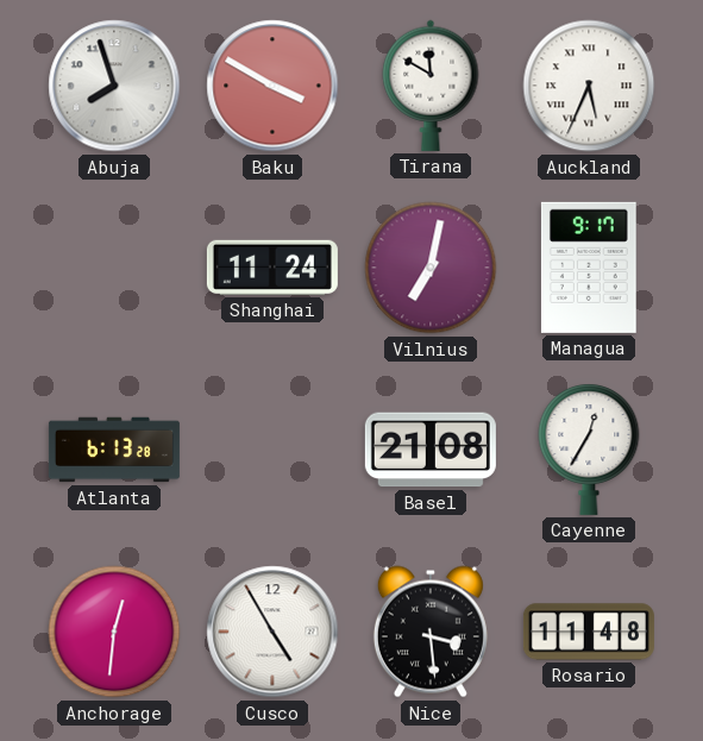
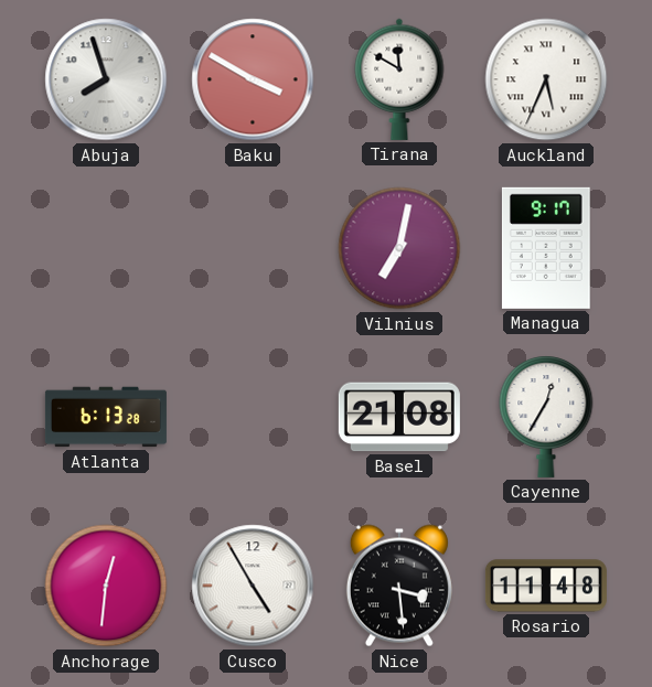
Shanghai: 11:24 -> none
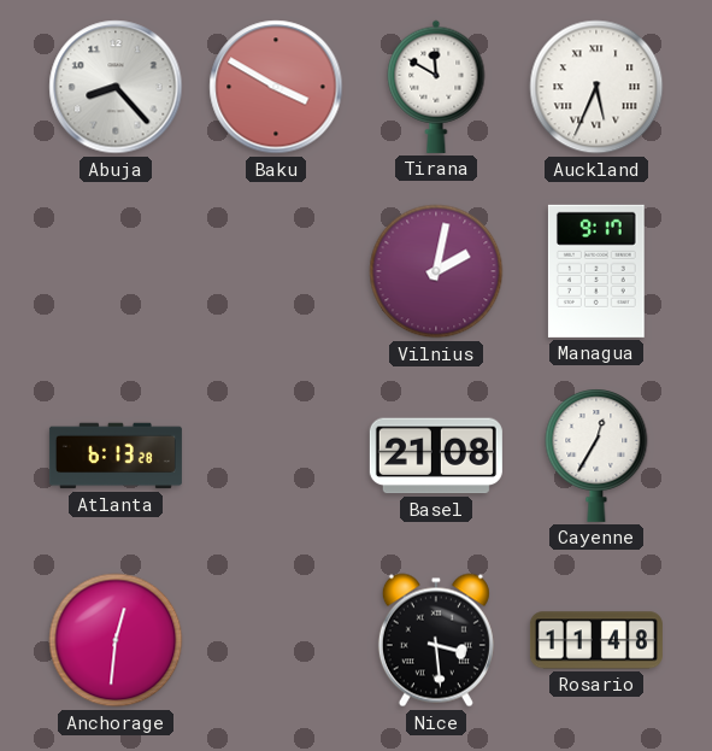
Abuja: 7:57 -> 8:23
Vilnius: 7:02 -> 2:02
Cusco: 4:55 -> none
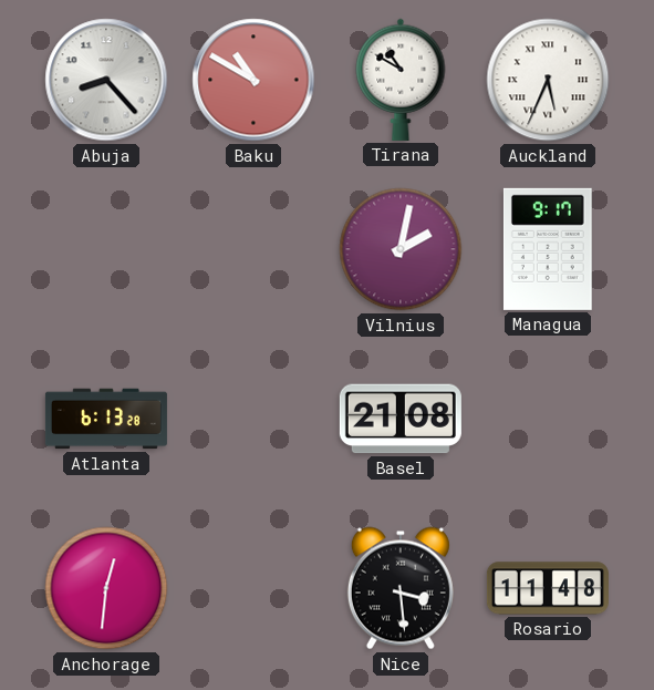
Baku: 3:50 -> 10:50
Tirana: 11:50 -> 10:50
Cayenne: 12:35 -> none
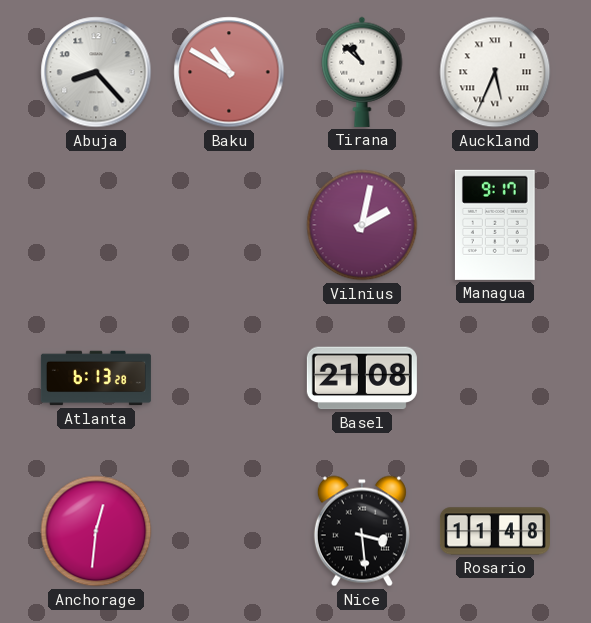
Tirana: 10:50 -> 10:52
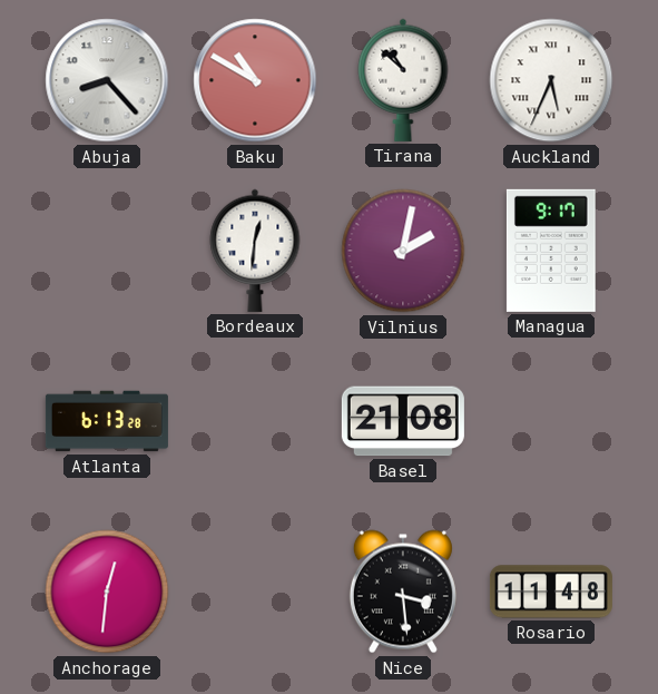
Bordeaux: none -> 12:31
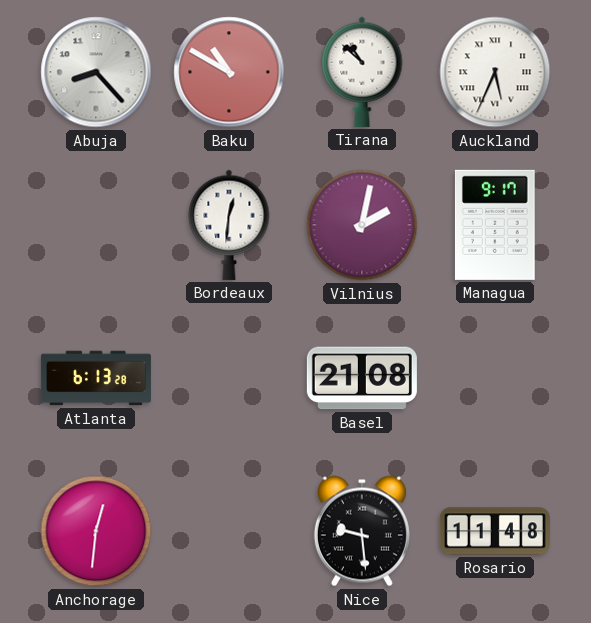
Nice: 3:29 -> 9:29
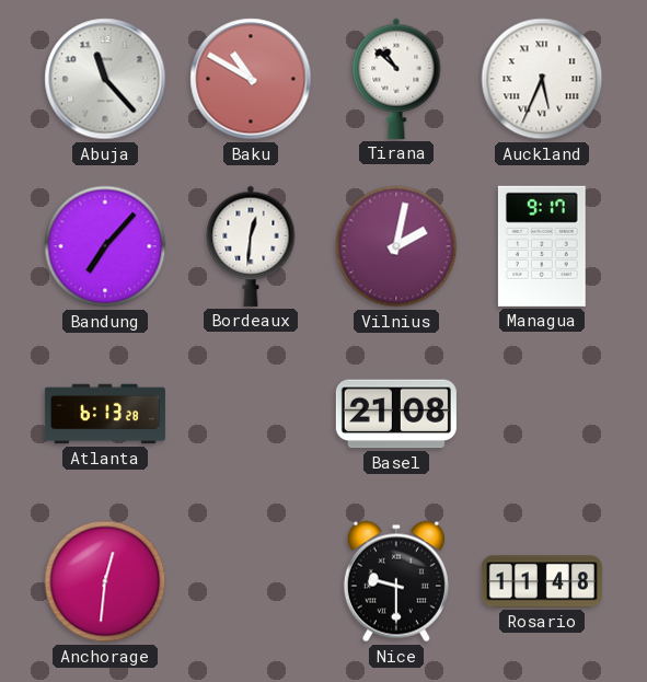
Abuja: 8:23 -> 11:23
Bandung: none -> 7:07
Nice: 9:29 -> 9:30
